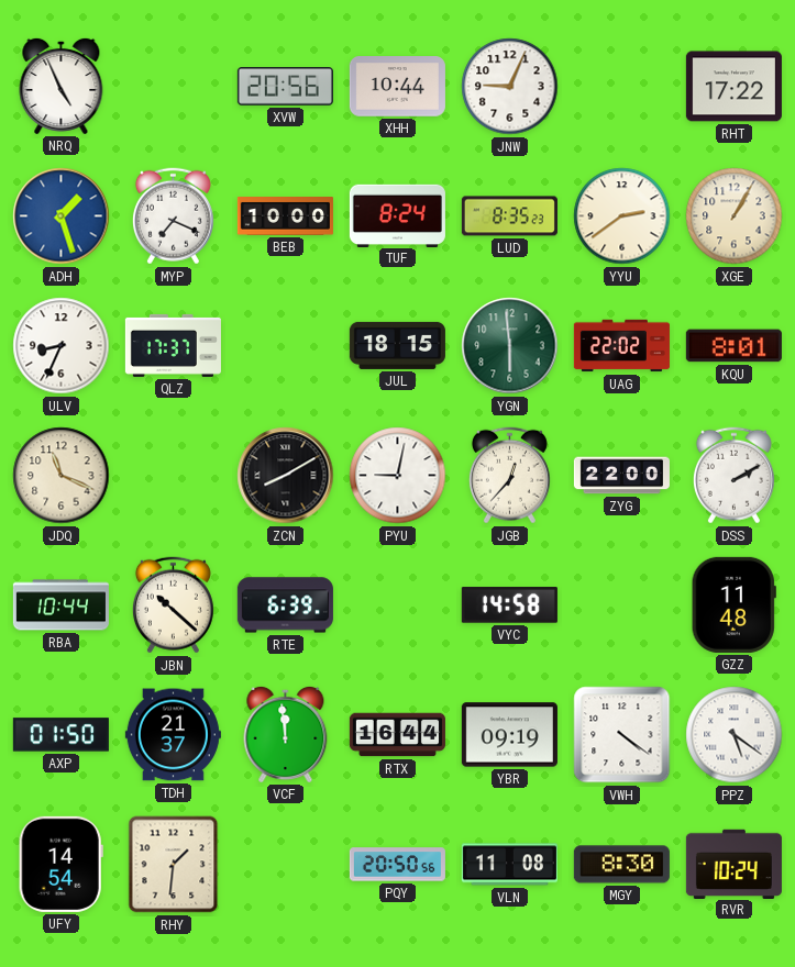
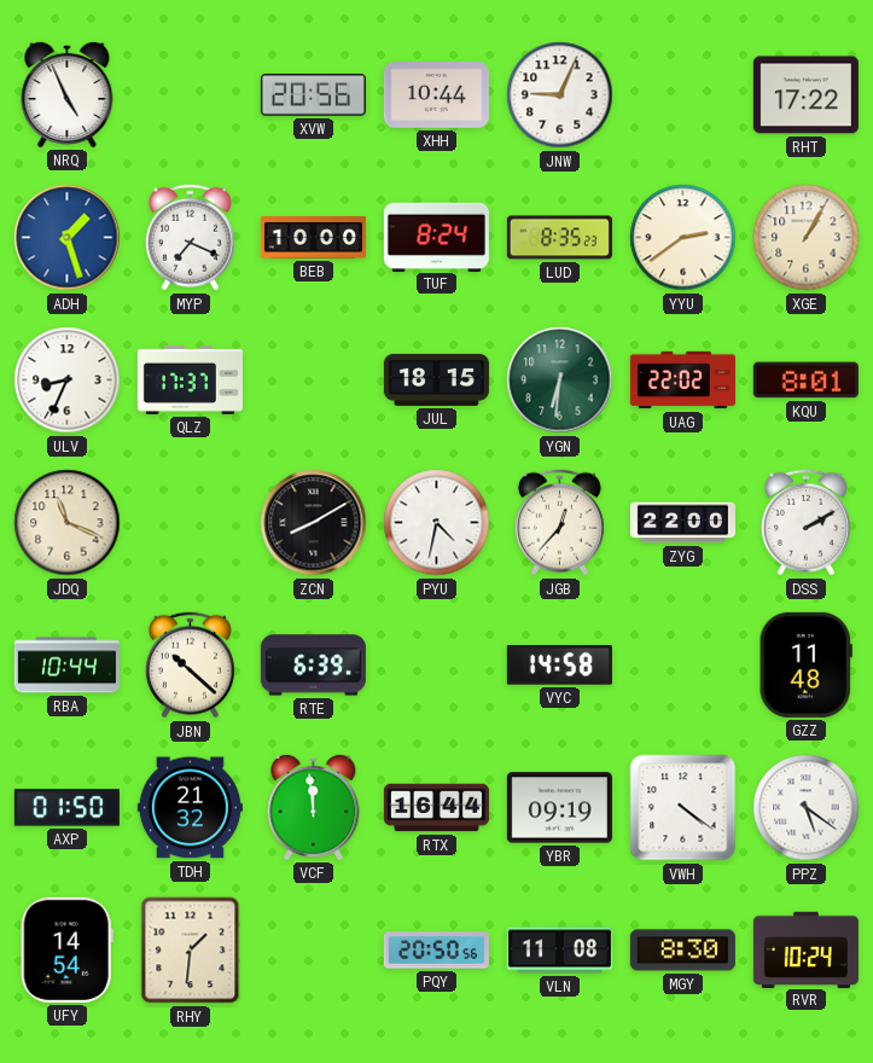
YGN: 5:59 -> 6:31
PYU: 9:02 -> 4:32
TDH: 21:37 -> 21:32
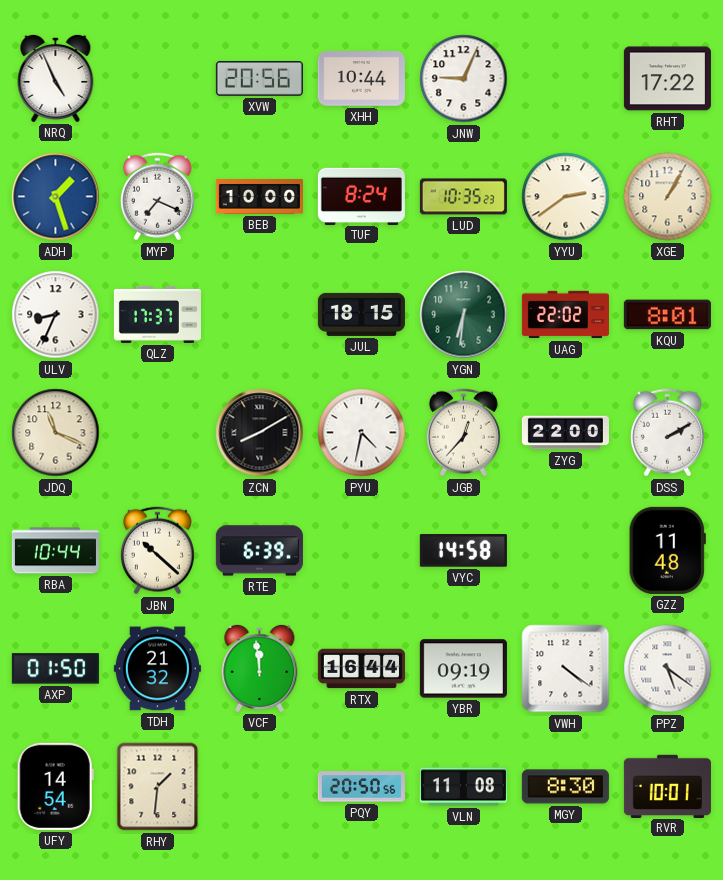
LUD: 8:35 -> 10:35
RVR: 10:24 -> 10:01
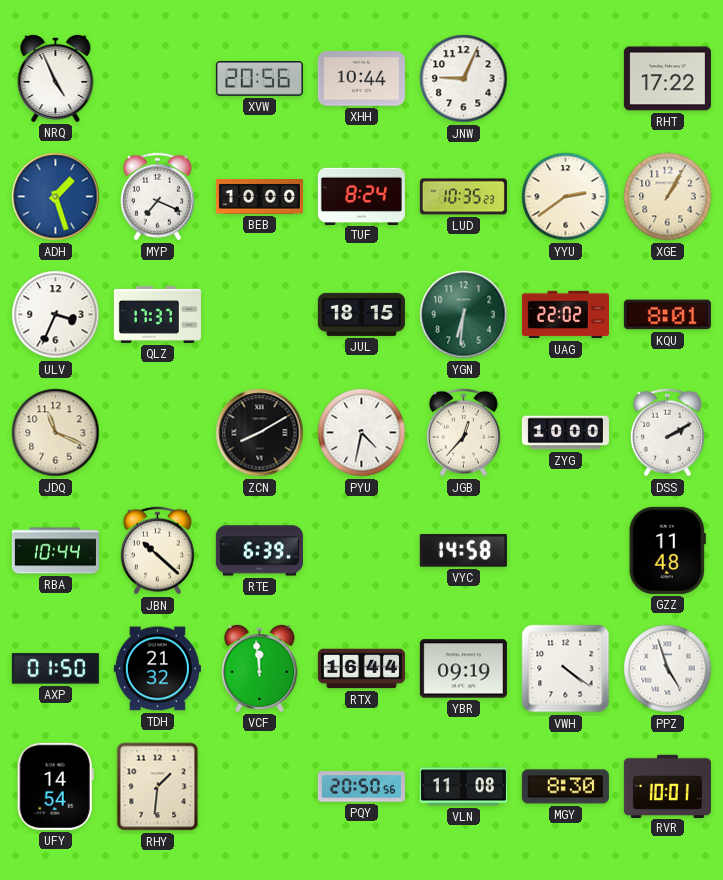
ULV: 8:34 -> 3:34
ZYG: 22:00 -> 10:00
PPZ: 5:21 -> 4:57
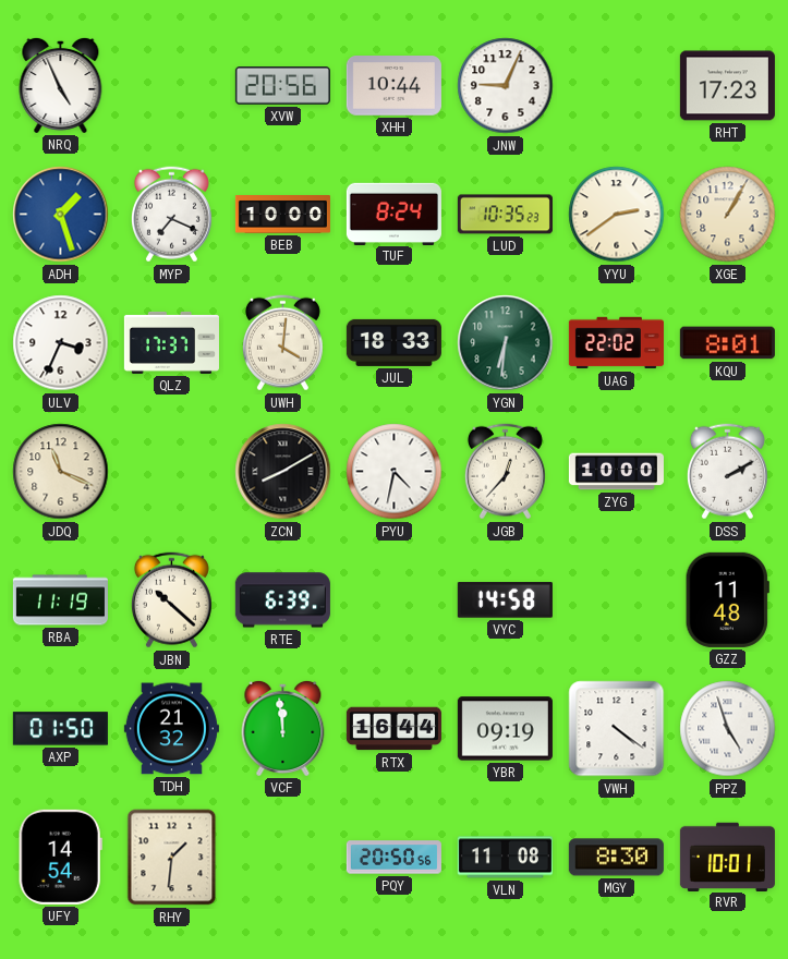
RHT: 17:22 -> 17:23
UWH: none -> 4:01
JUL: 18:15 -> 18:33
RBA: 10:44 -> 11:19
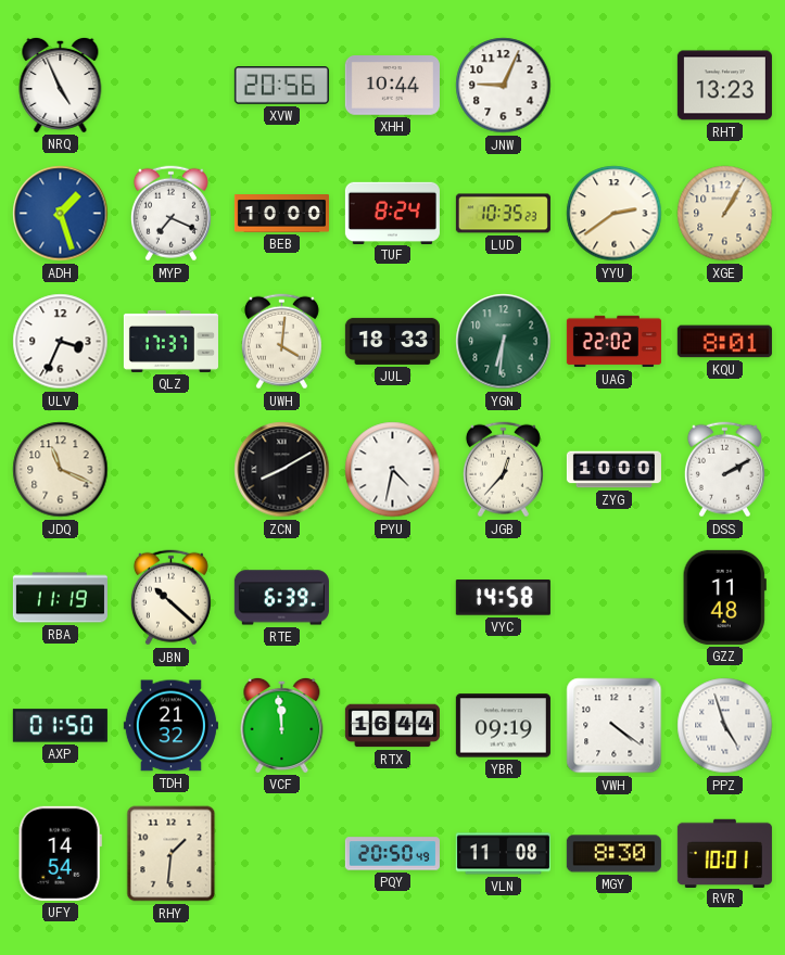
RHT: 17:23 -> 13:23
PQY: 20:50:56 -> 20:50:49
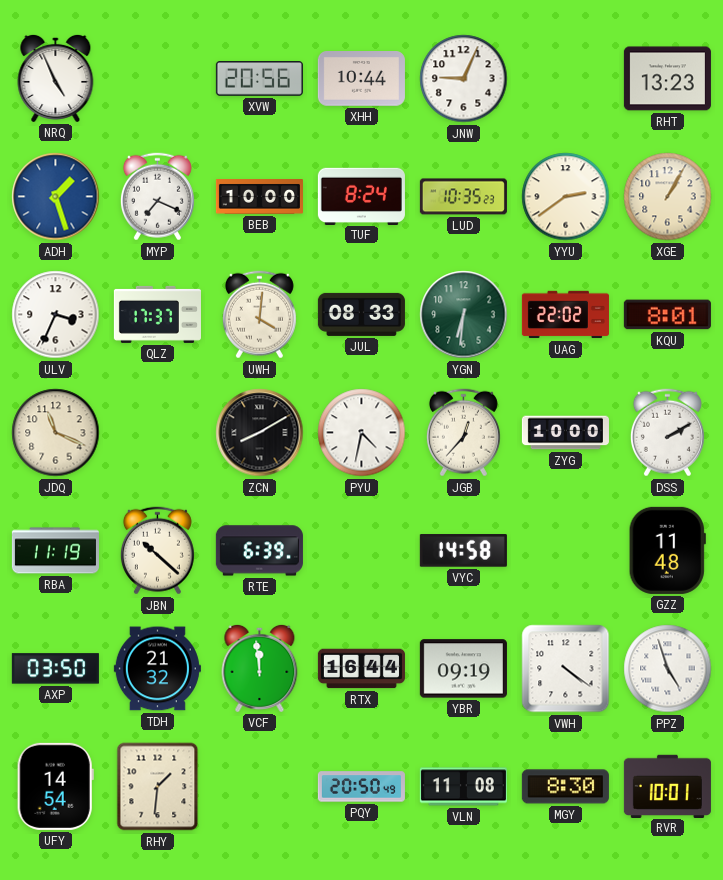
JUL: 18:33 -> 08:33
AXP: 01:50 -> 03:50
